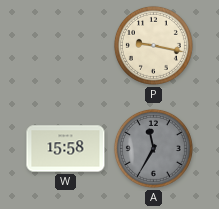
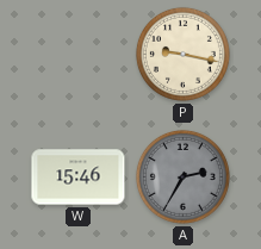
W: 15:58 -> 15:46
A: 11:35 -> 2:35
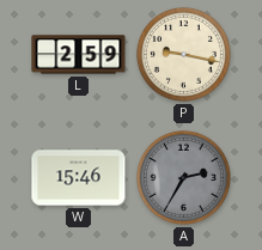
L: none -> 2:59
